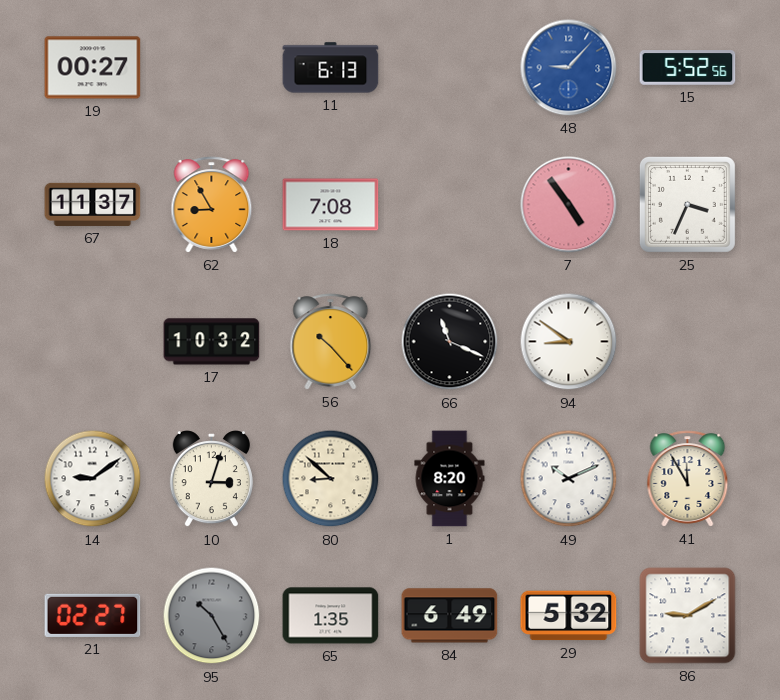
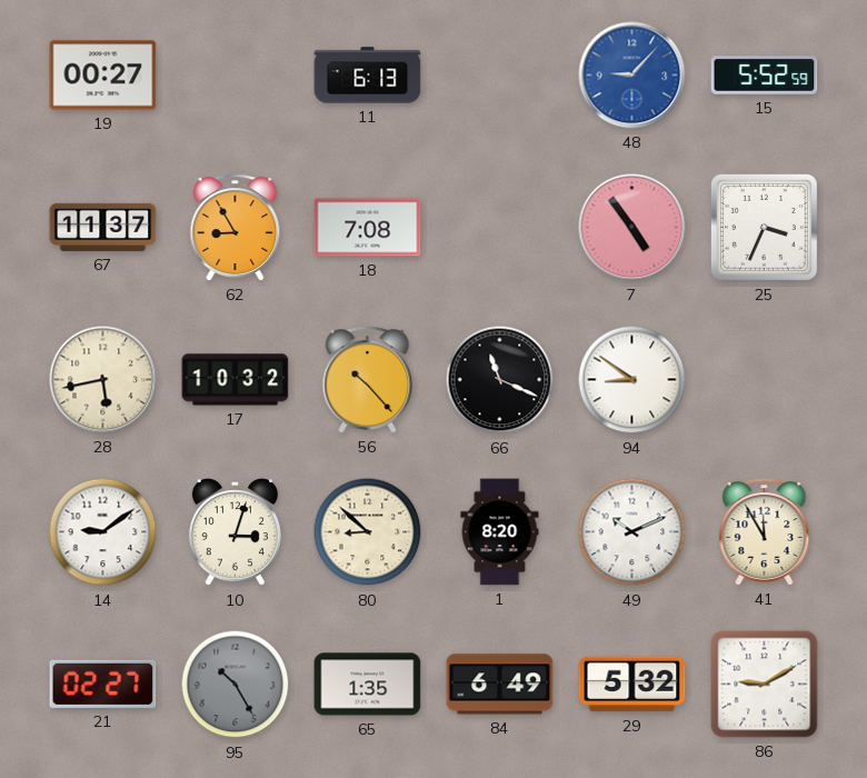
15: 5:52:56 -> 5:52:59
28: none -> 5:43
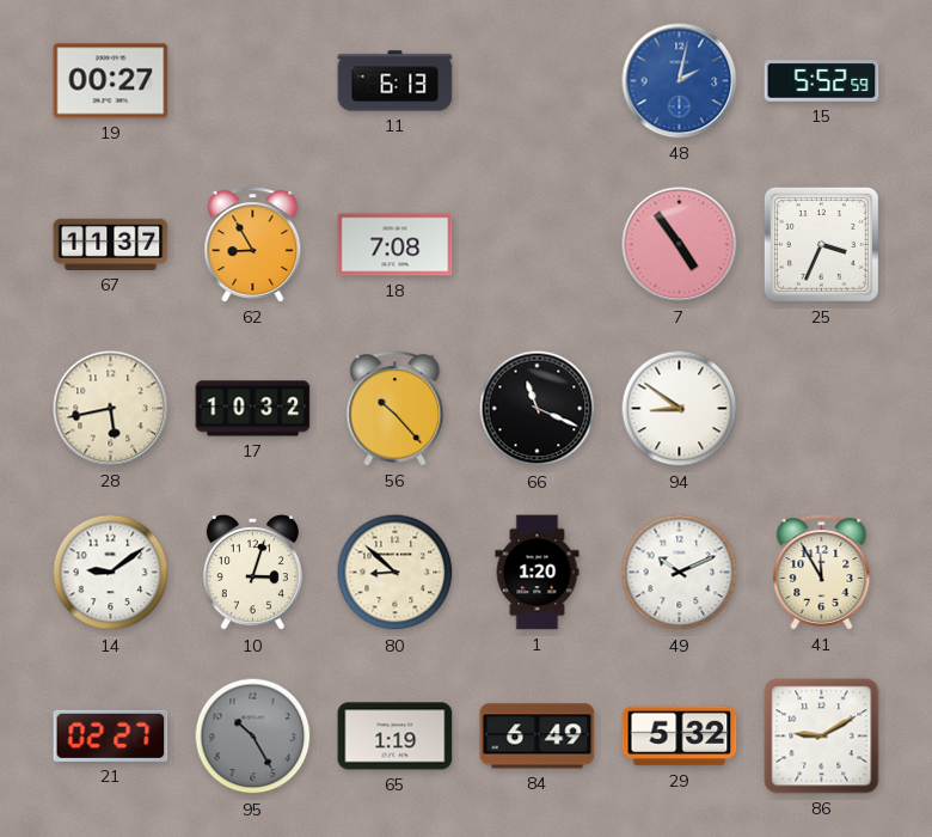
48: 9:07 -> 2:02
1: 8:20 -> 1:20
65: 1:35 -> 1:19
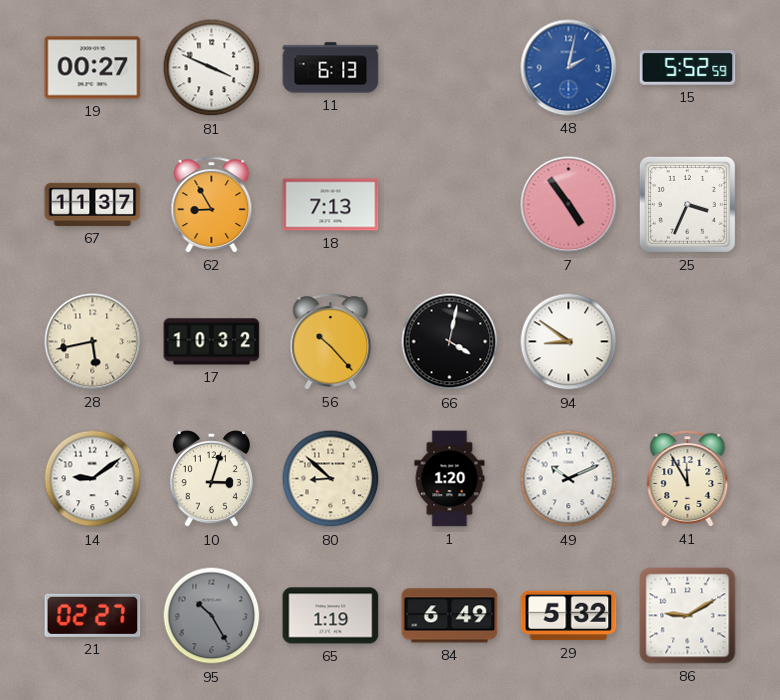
81: none -> 3:49
18: 7:08 -> 7:13
66: 11:19 -> 4:02
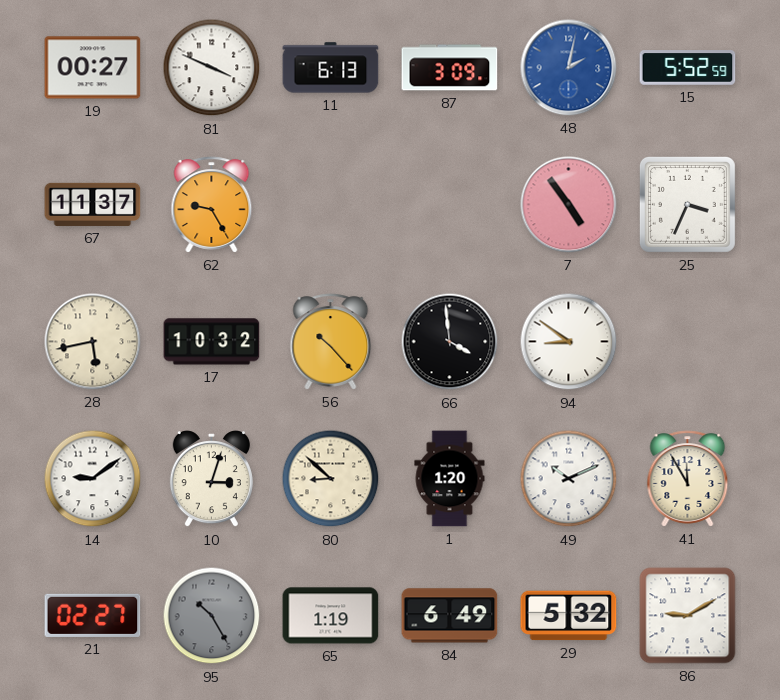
87: none -> 3:09
62: 8:55 -> 9:25
18: 7:13 -> none
66: 4:02 -> 3:59
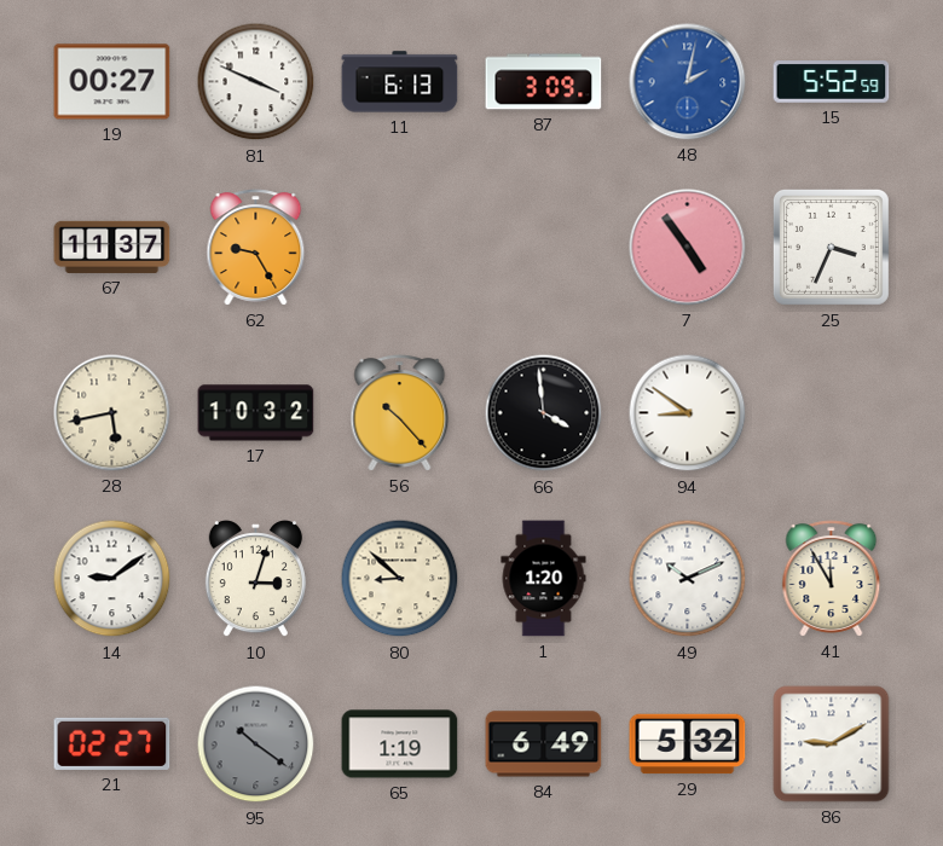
95: 10:25 -> 10:21
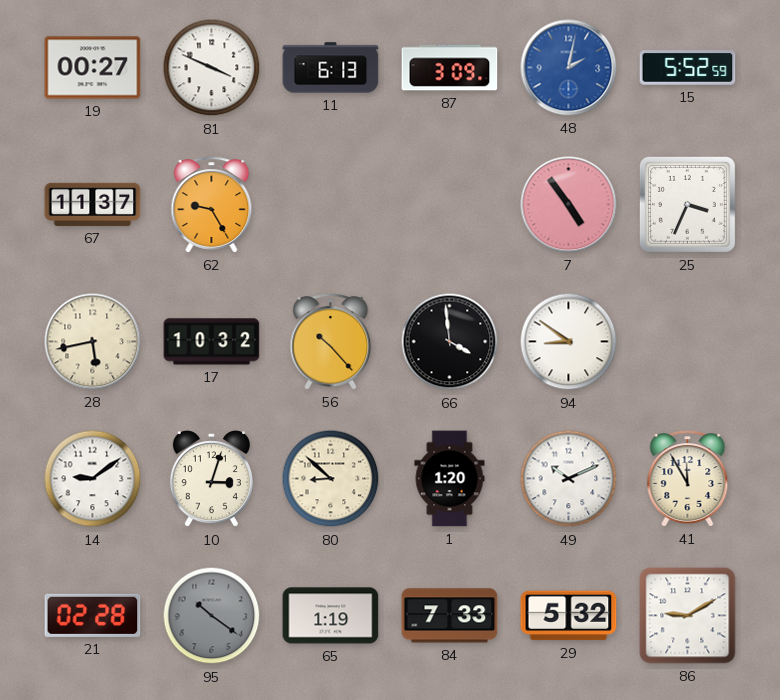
21: 02:27 -> 02:28
84: 6:49 -> 7:33
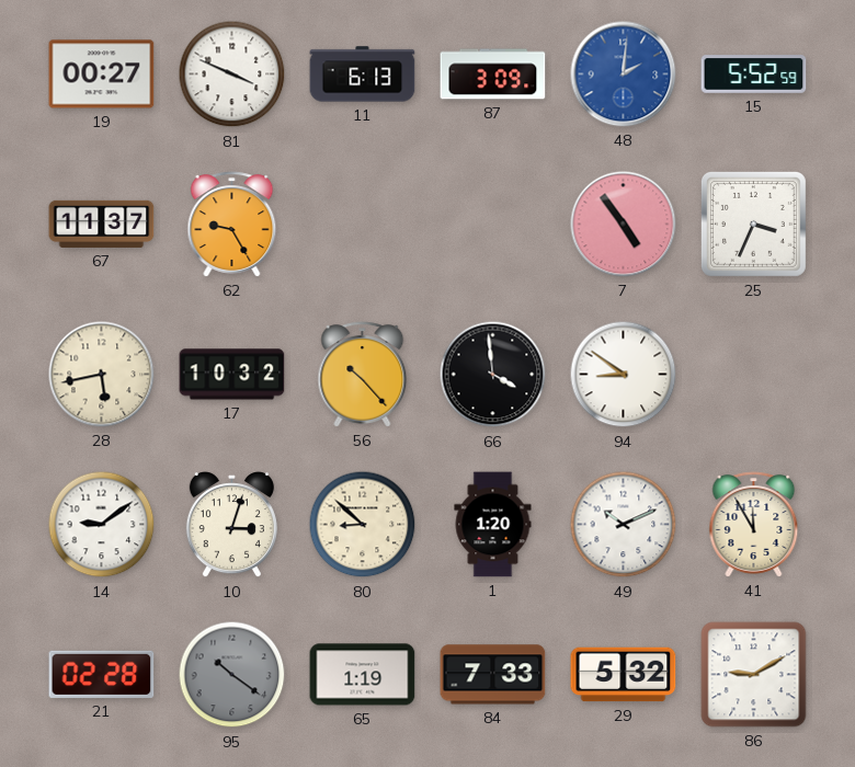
48: 2:02 -> 2:01
